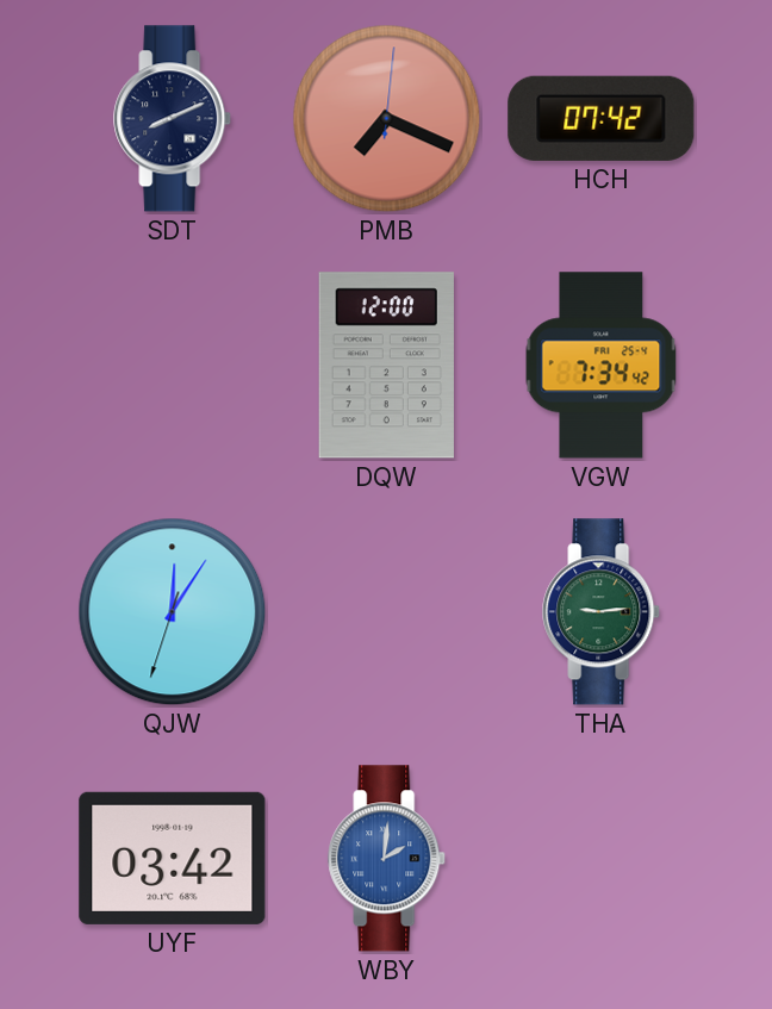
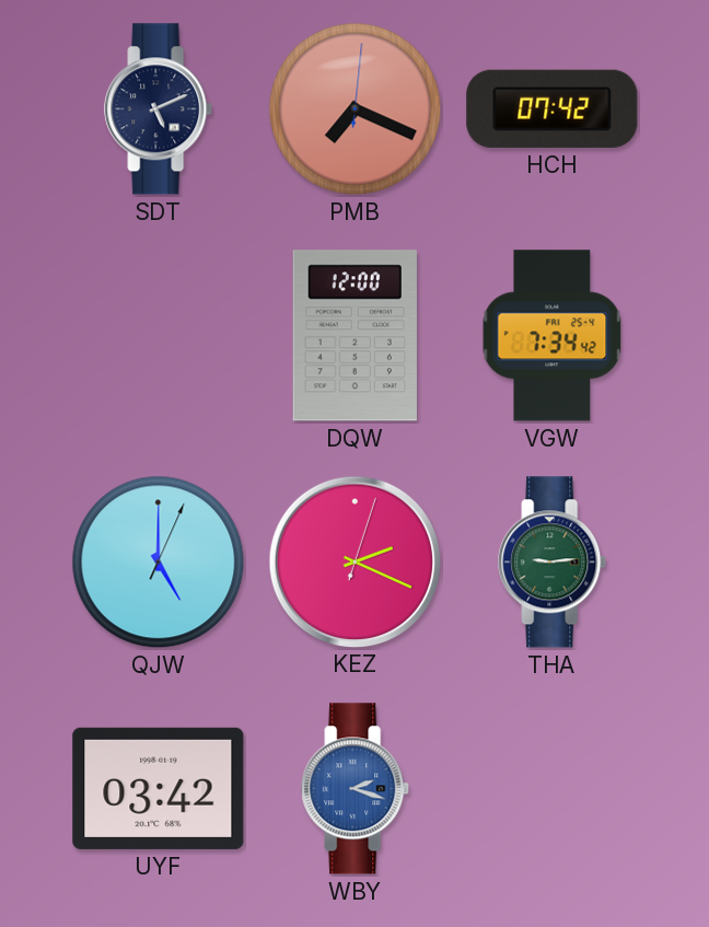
SDT: 8:11 -> 5:11
QJW: 12:05 -> 5:00
KEZ: none -> 2:19
WBY: 2:01 -> 2:18
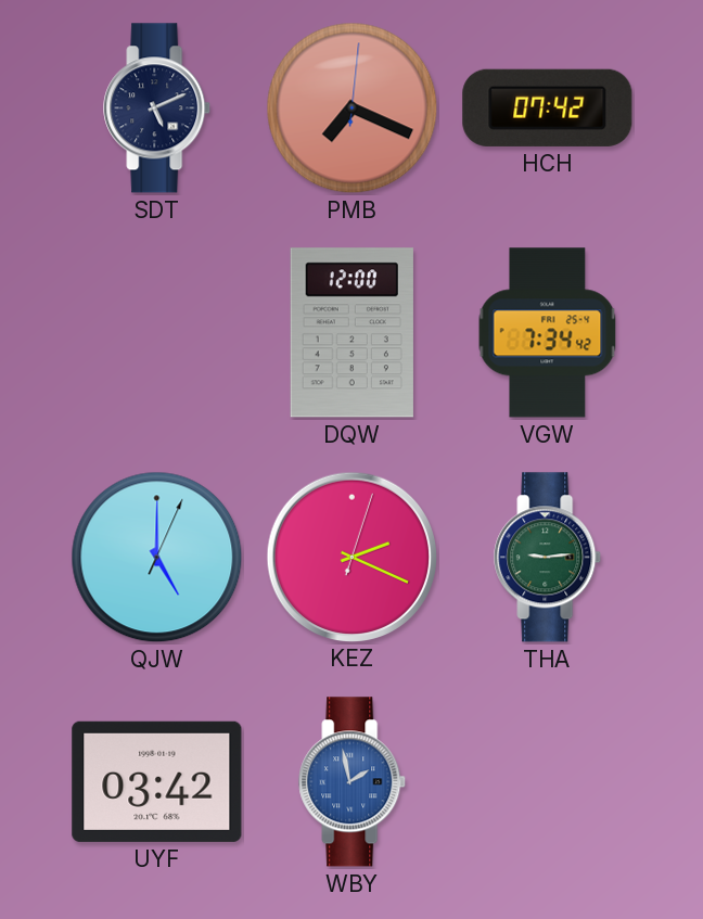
WBY: 2:18 -> 1:58
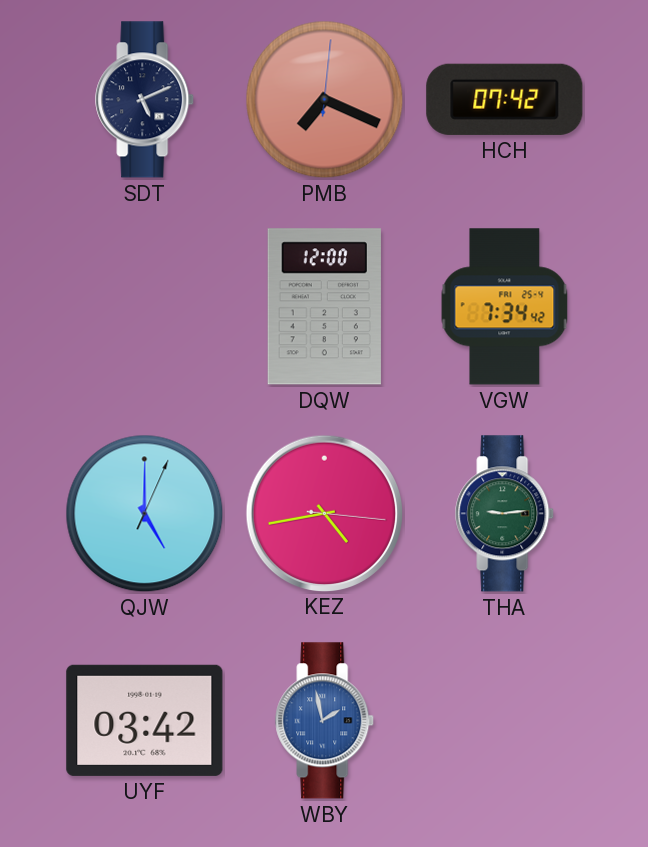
KEZ: 2:19 -> 4:43
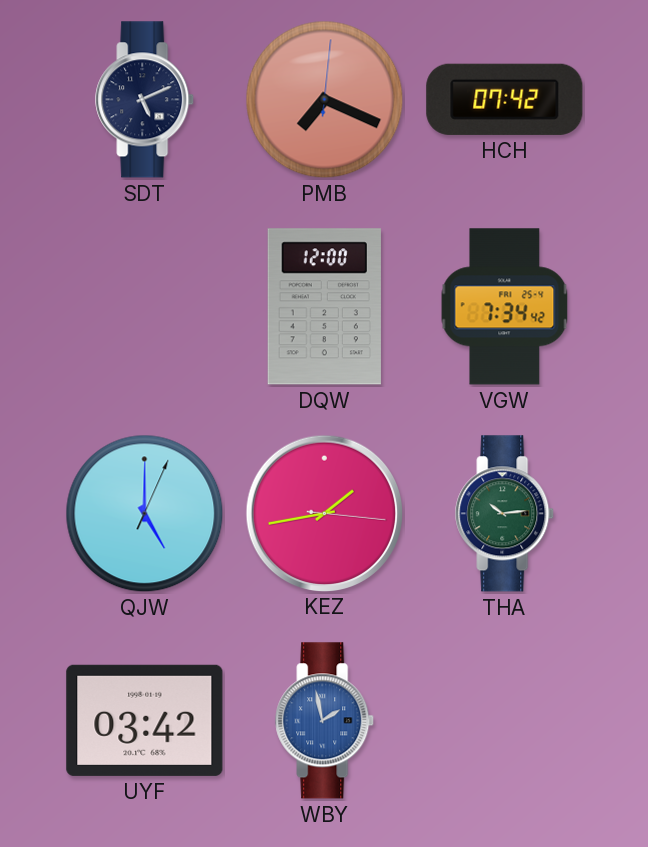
KEZ: 4:43 -> 1:43
THA: 9:14 -> 10:14
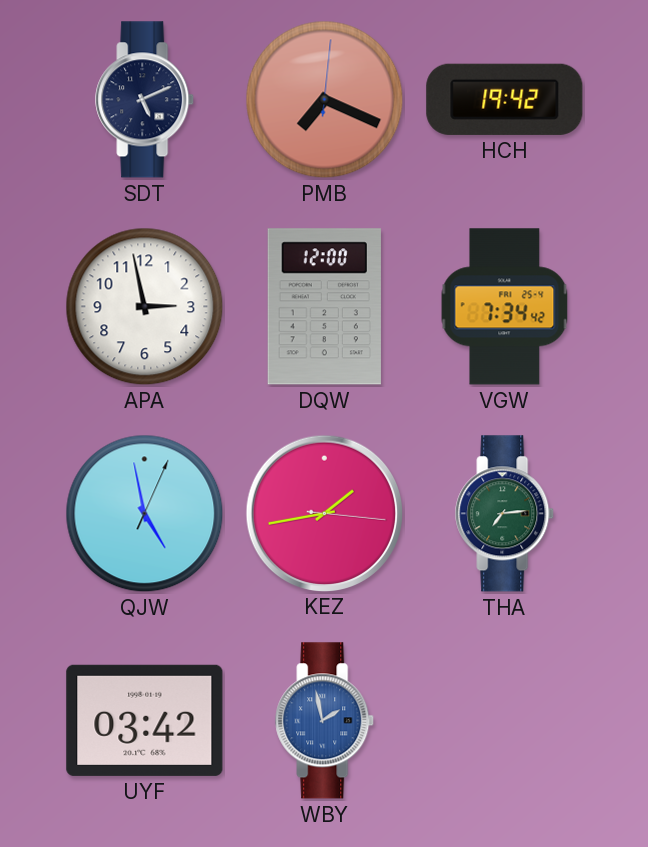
HCH: 07:42 -> 19:42
APA: none -> 2:58
QJW: 5:00 -> 4:58
THA: 10:14 -> 7:14
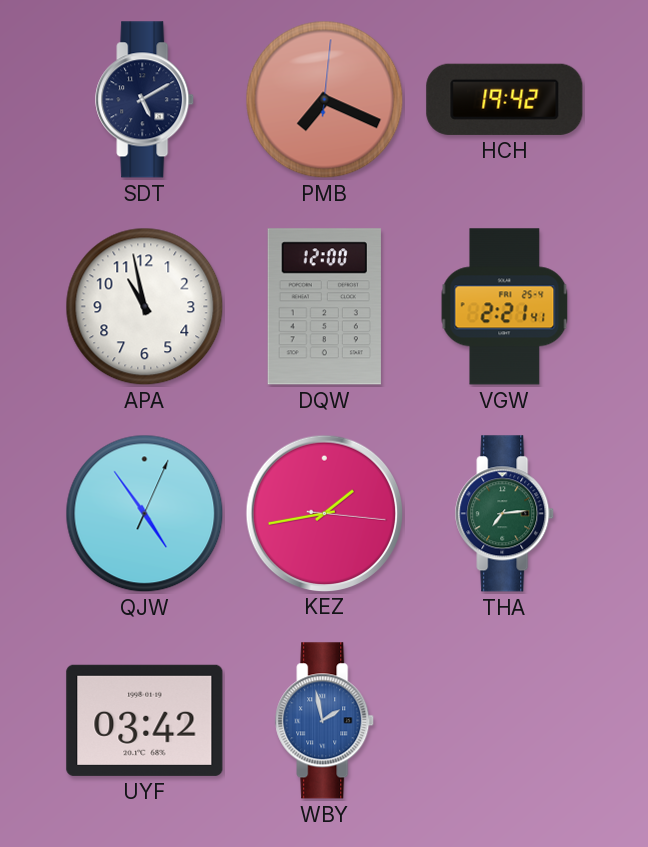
SDT: 5:11 -> 5:10
APA: 2:58 -> 10:58
VGW: 7:34 -> 2:21
QJW: 4:58 -> 4:54
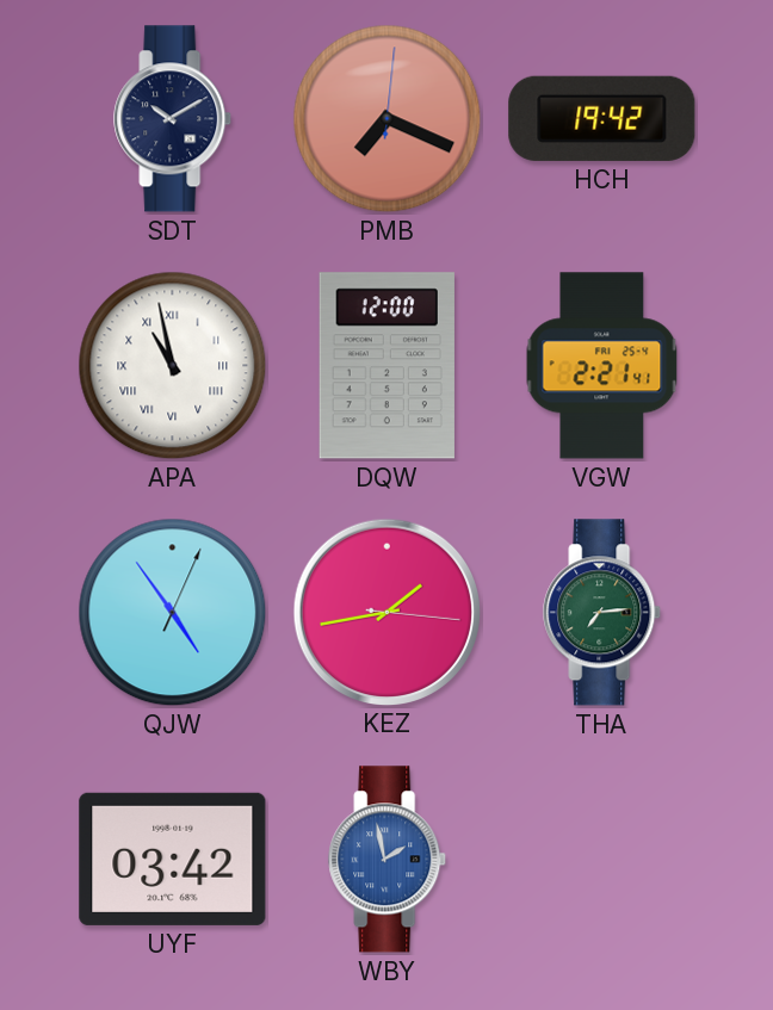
SDT: 5:10 -> 10:10
APA numerals: Arabic -> Roman
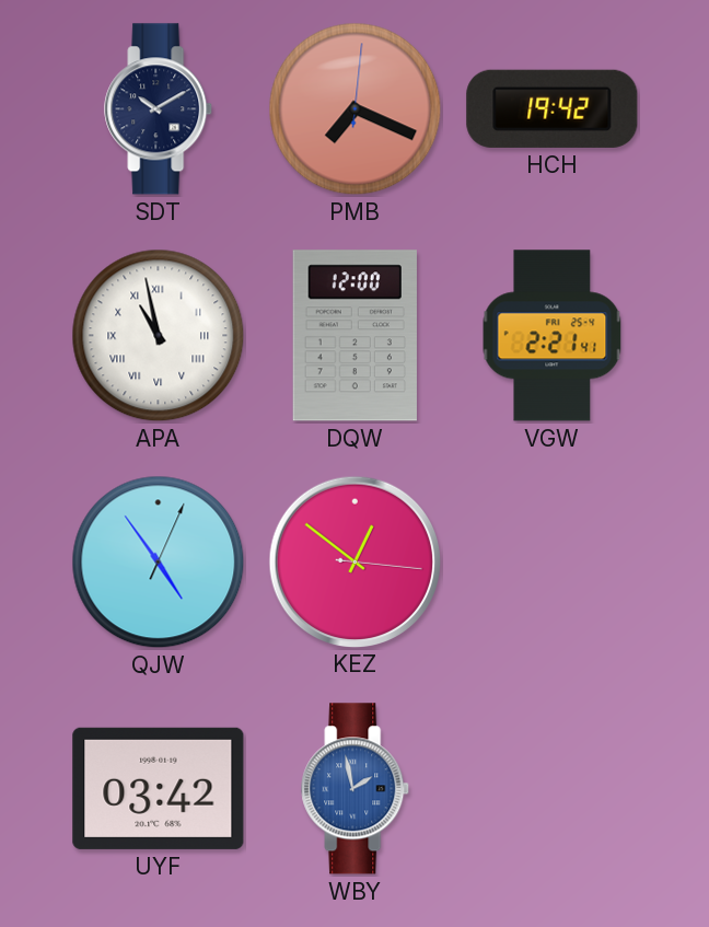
KEZ: 1:43 -> 12:51
THA: 7:14 -> none
